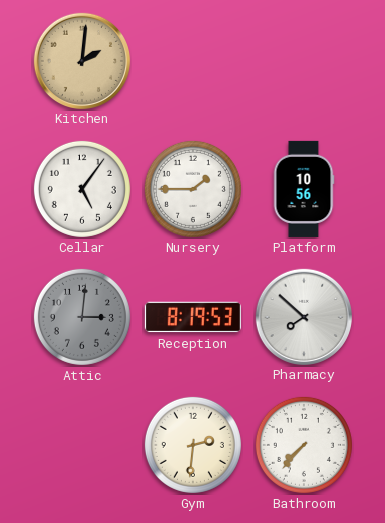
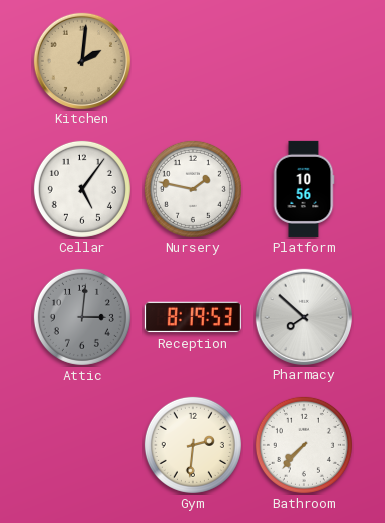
Nursery: 1:45 -> 1:47
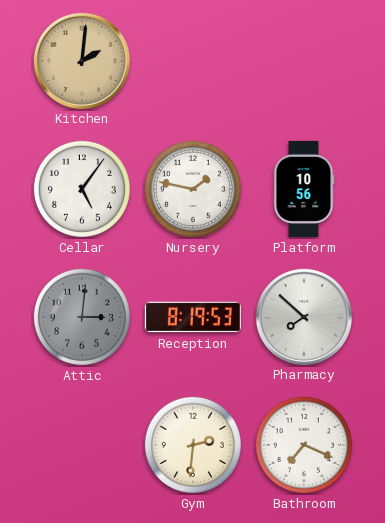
Bathroom: 7:37 -> 7:19
